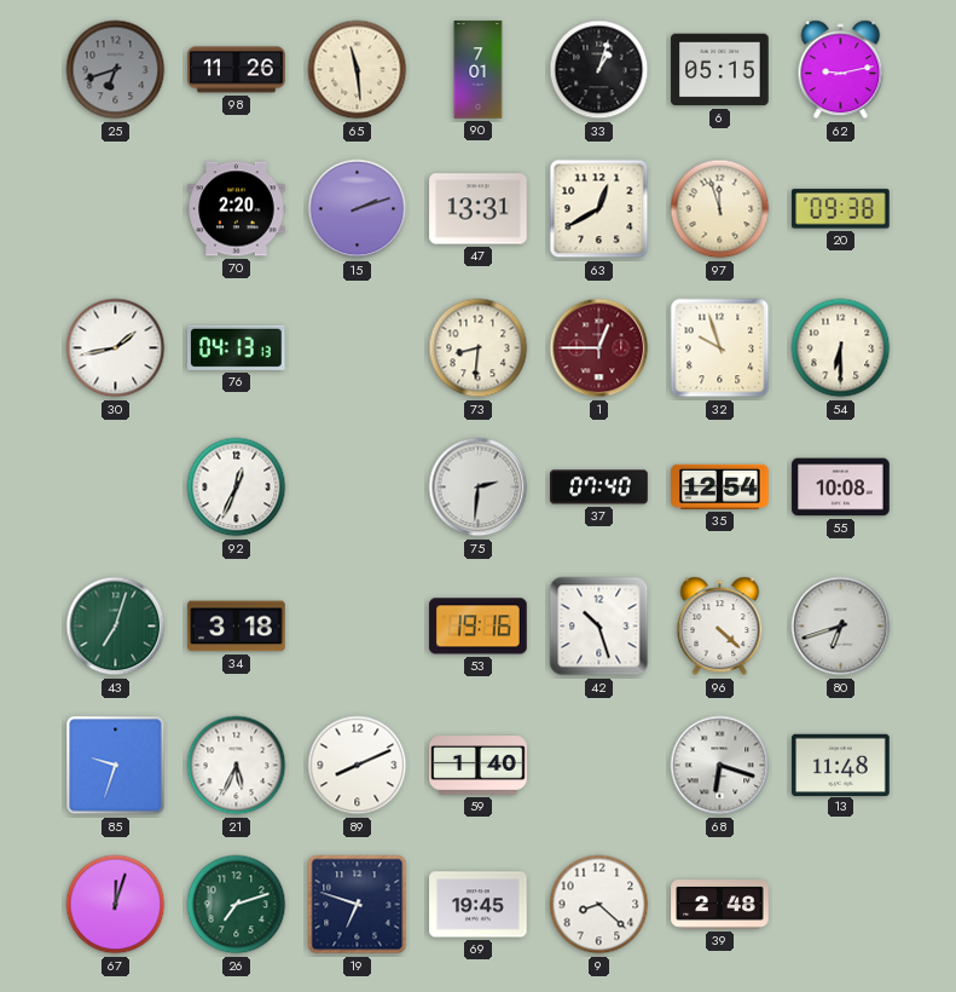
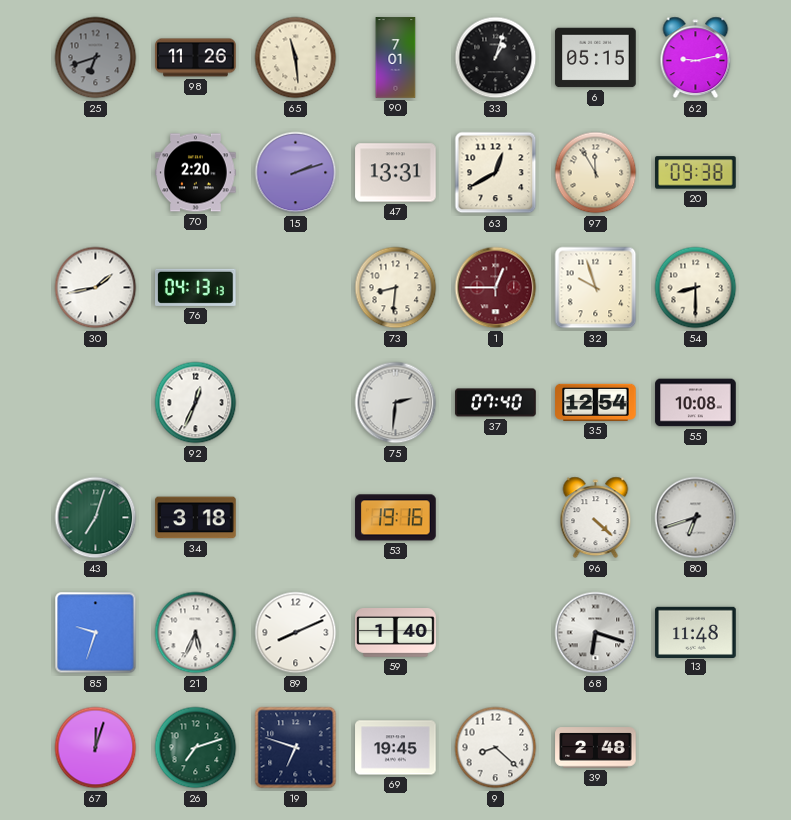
97: 11:57 -> 11:55
54: 6:30 -> 8:30
42: 10:27 -> none
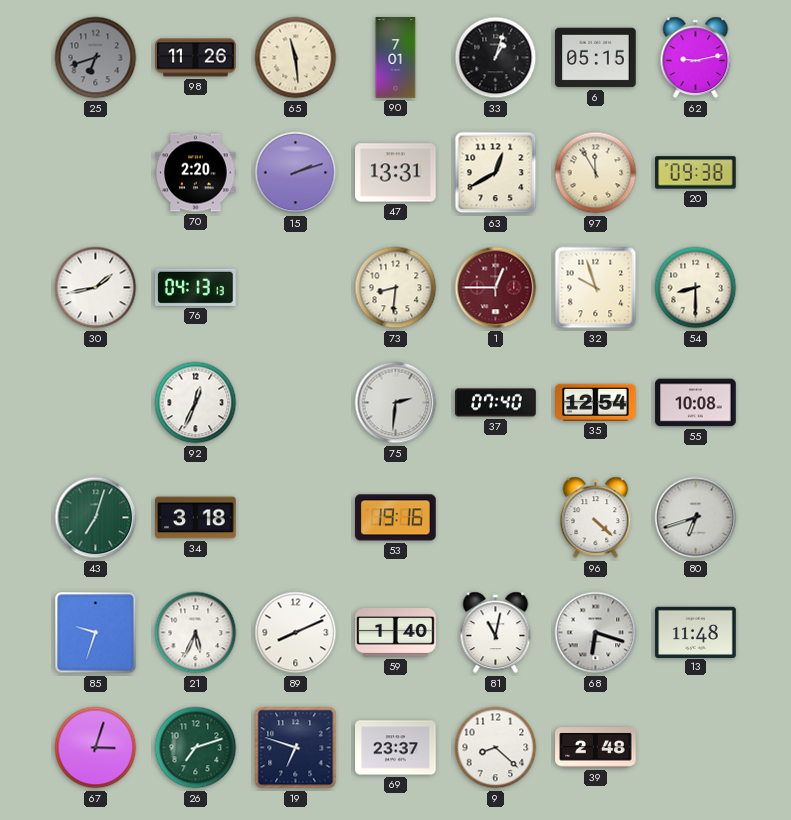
81: none -> 11:02
67: 12:03 -> 3:03
69: 19:45 -> 23:37
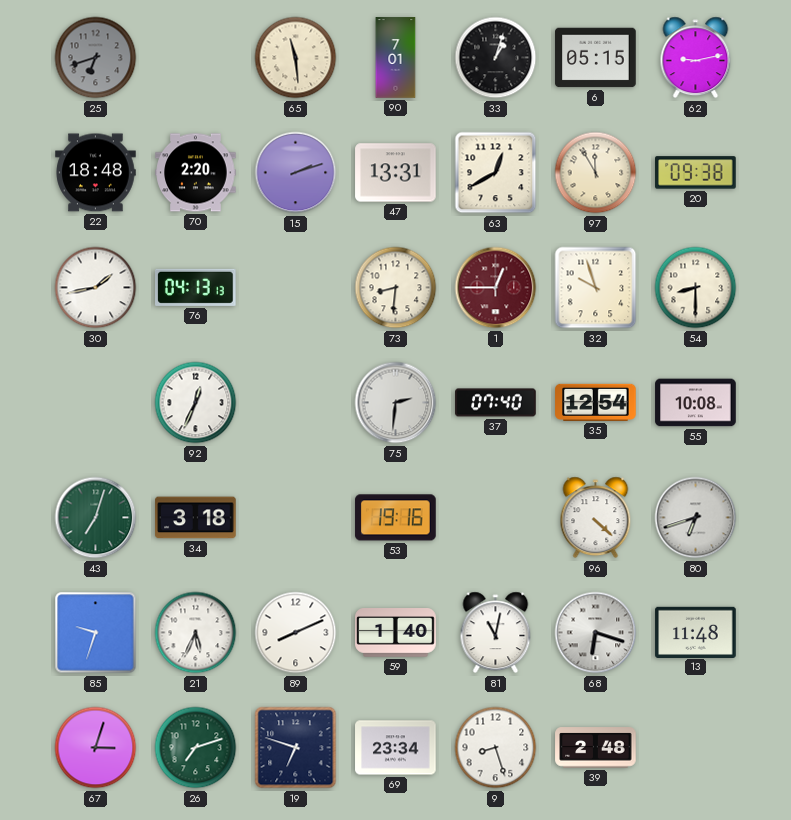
98: 11:26 -> none
22: none -> 18:48
69: 23:37 -> 23:34
9: 8:22 -> 8:27
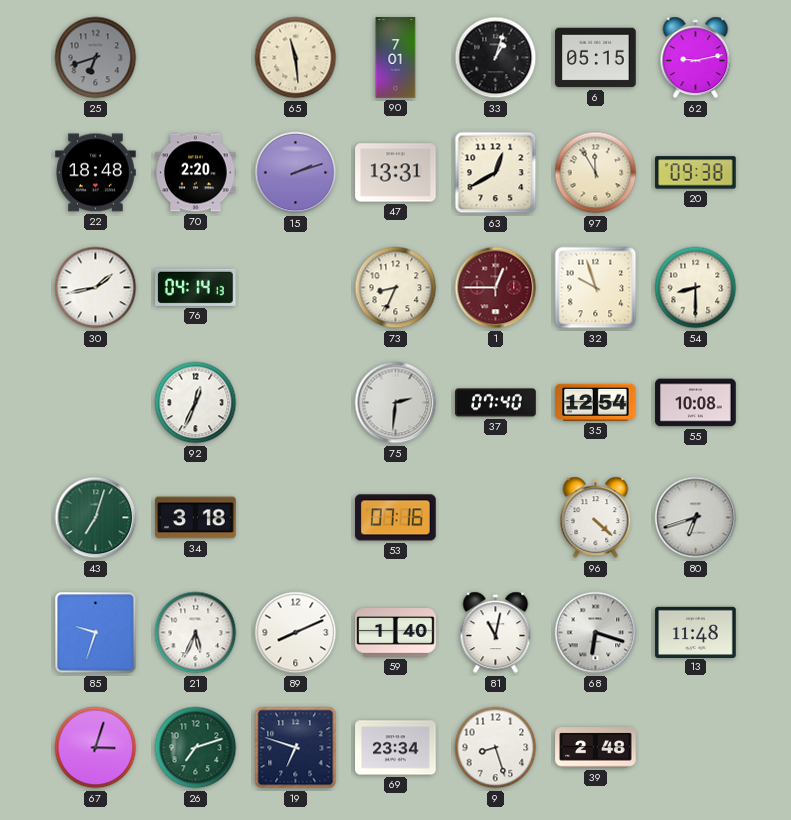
76: 04:13 -> 04:14
73: 8:31 -> 8:34
53: 19:16 -> 07:16
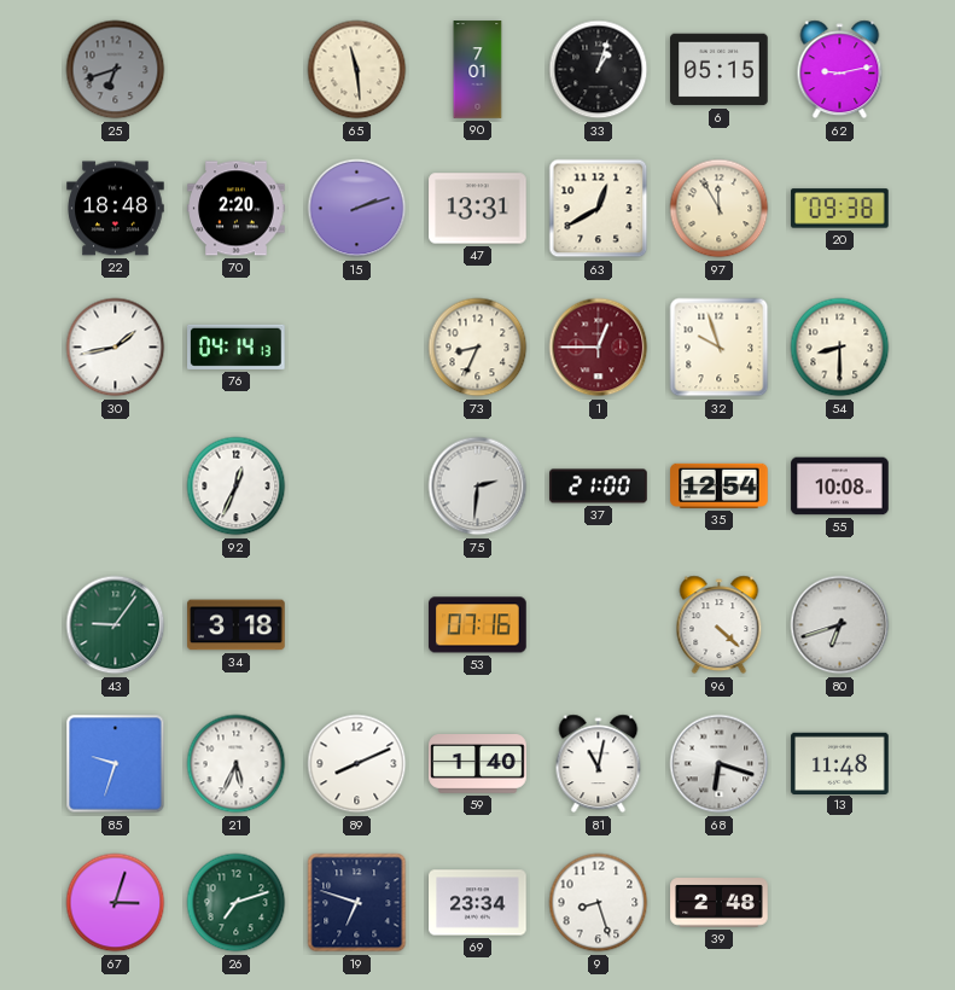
37: 07:40 -> 21:00
43: 7:03 -> 9:06
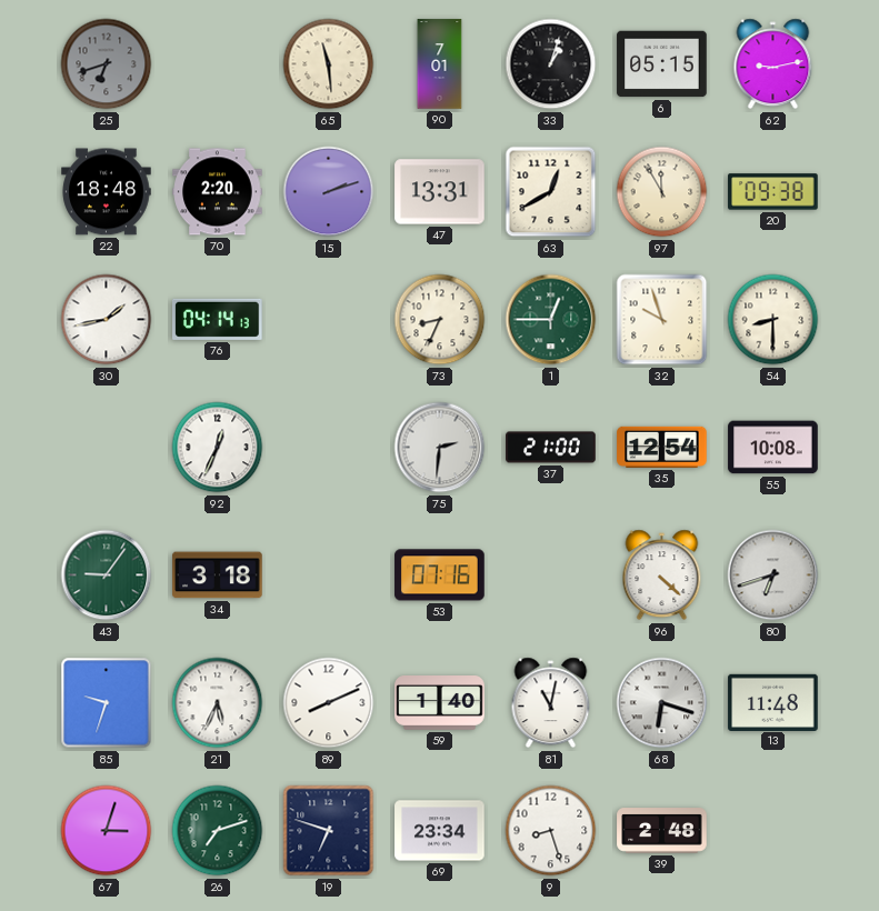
1 dial: burgundy -> green
